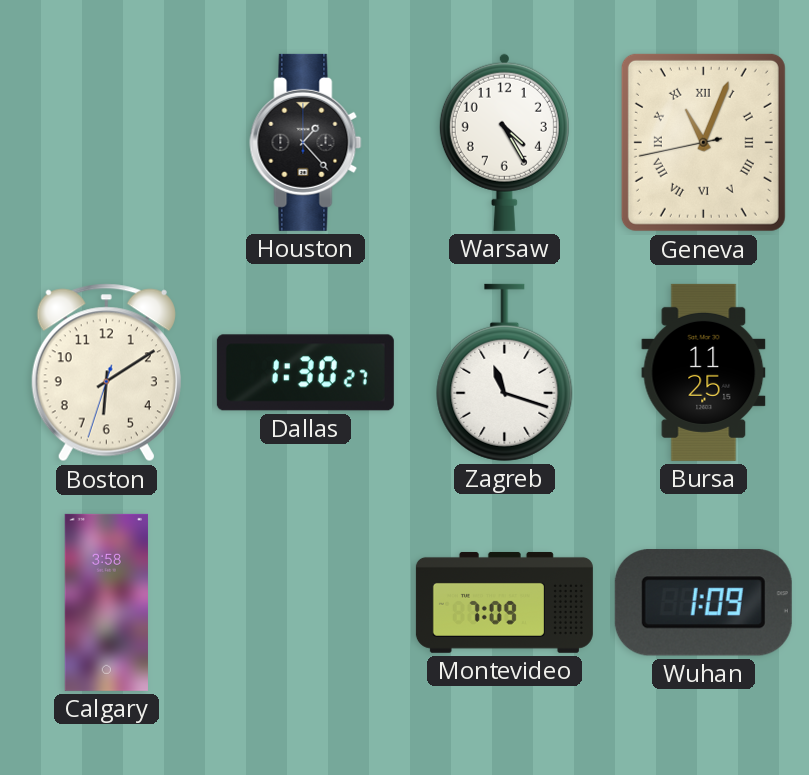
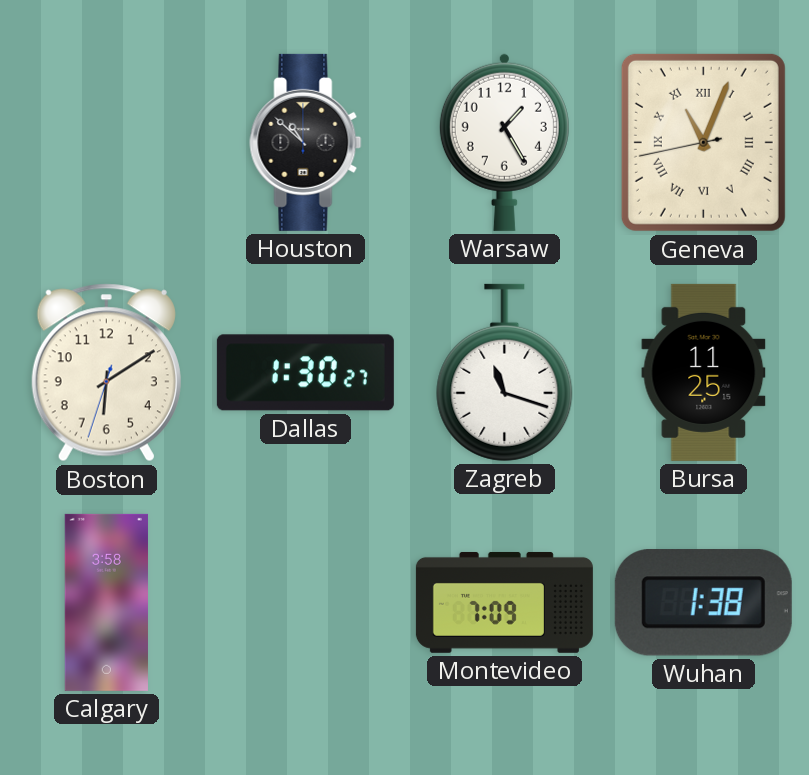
Houston: 1:23 -> 10:52
Warsaw: 4:25 -> 1:25
Wuhan: 1:09 -> 1:38
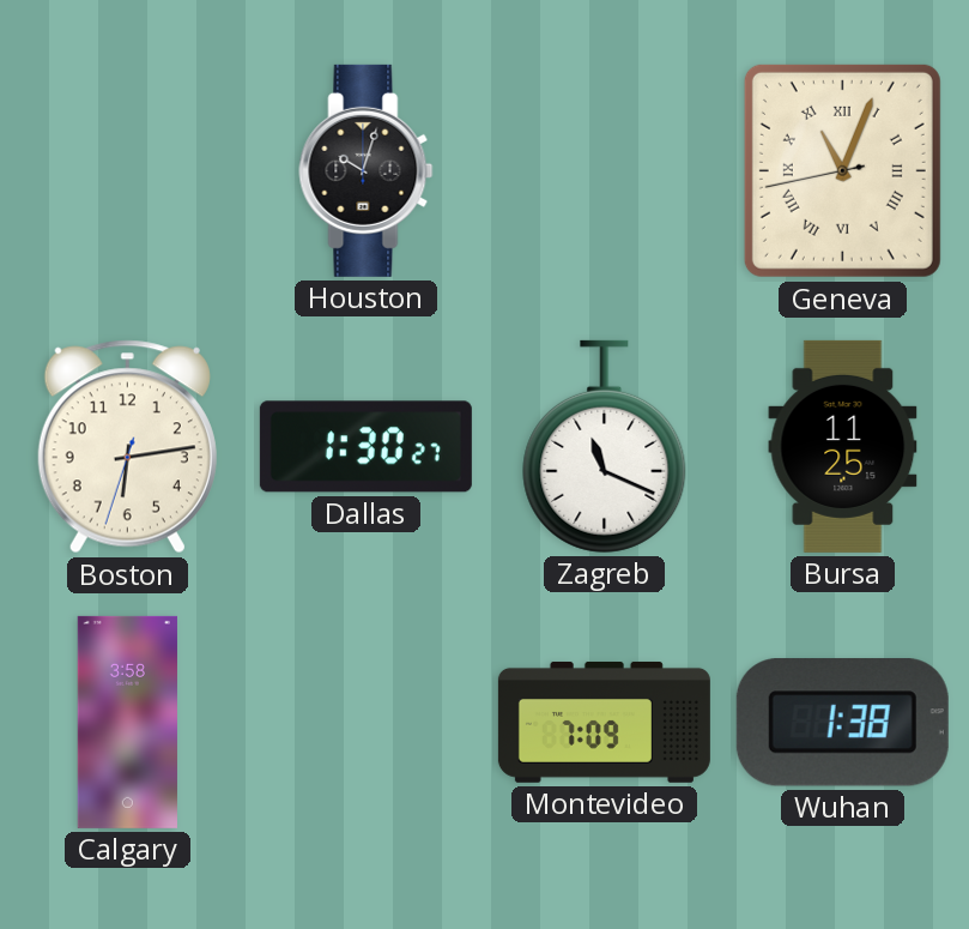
Houston: 10:52 -> 10:03
Warsaw: 1:25 -> none
Boston: 6:09 -> 6:13
Zagreb: 11:18 -> 11:19
